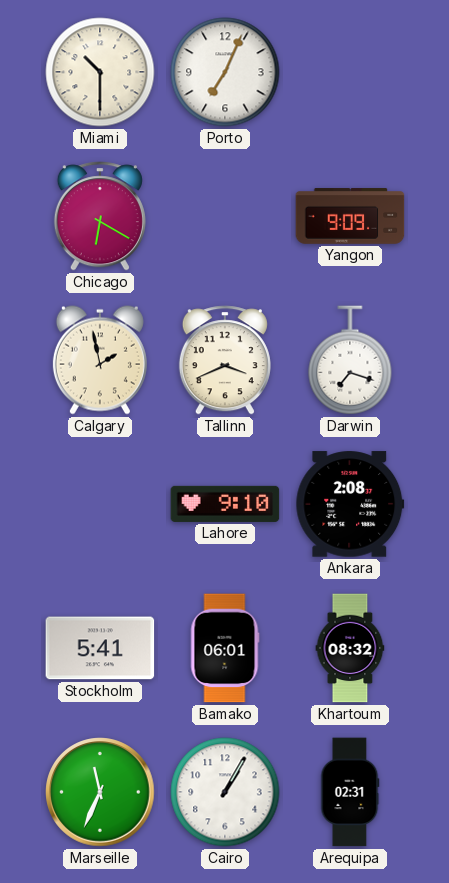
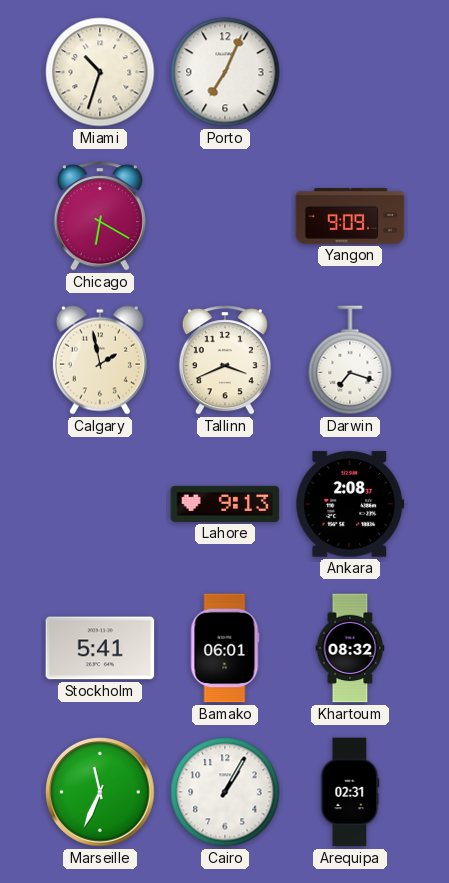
Miami: 10:30 -> 10:33
Lahore: 9:10 -> 9:13
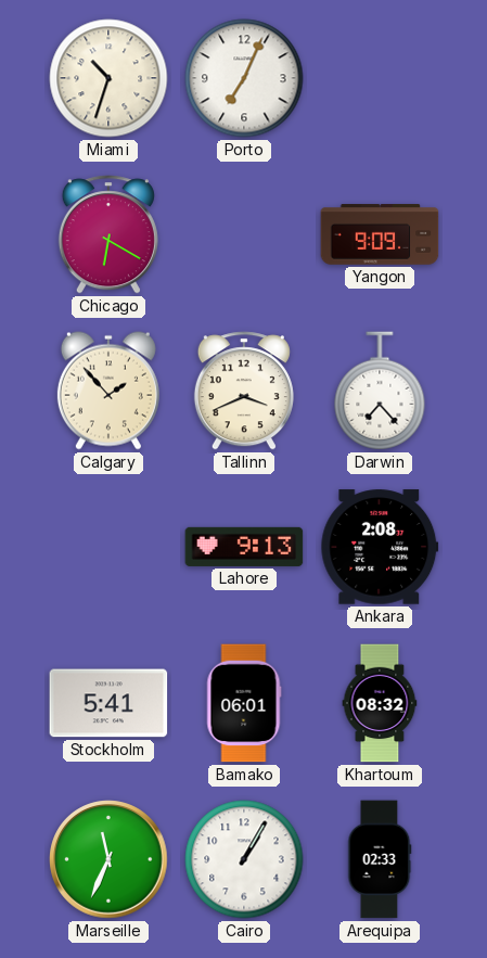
Calgary: 1:58 -> 1:53
Darwin: 7:18 -> 7:23
Arequipa: 02:31 -> 02:33
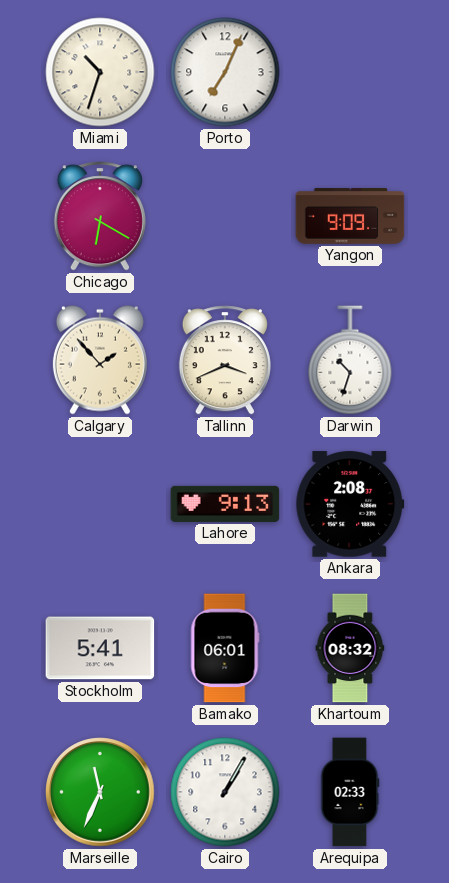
Darwin: 7:23 -> 10:33
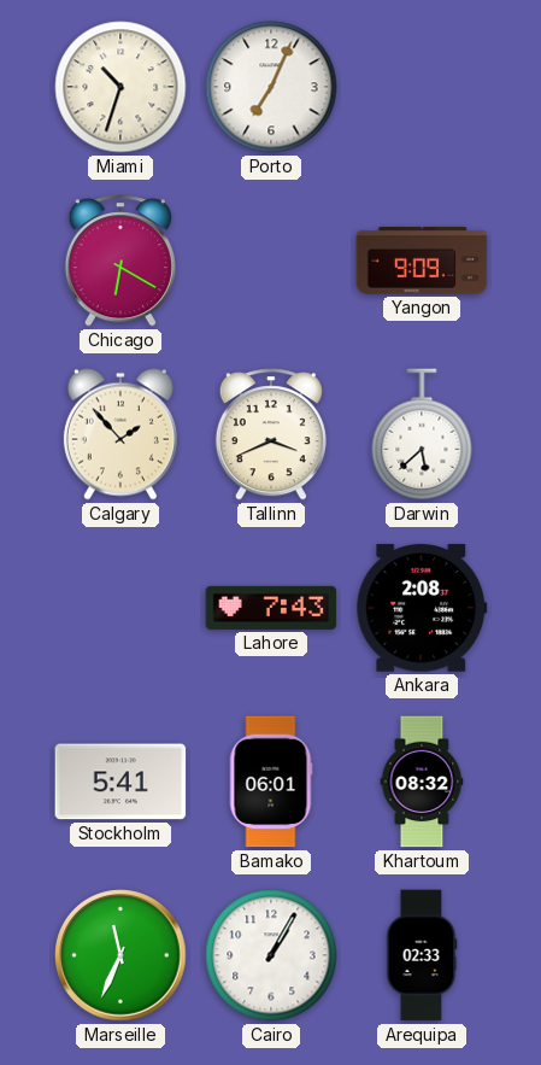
Darwin: 10:33 -> 5:38
Lahore: 9:13 -> 7:43
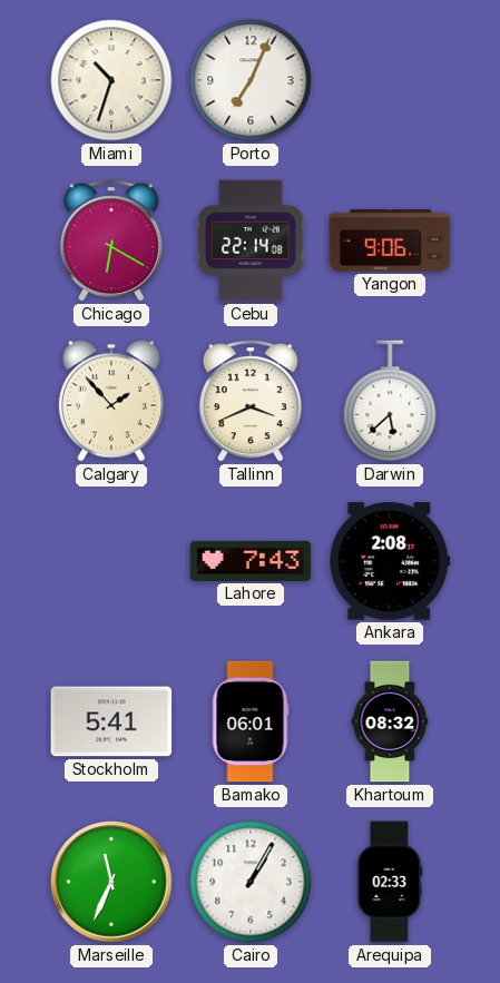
Cebu: none -> 22:14
Yangon: 9:09 -> 9:06
